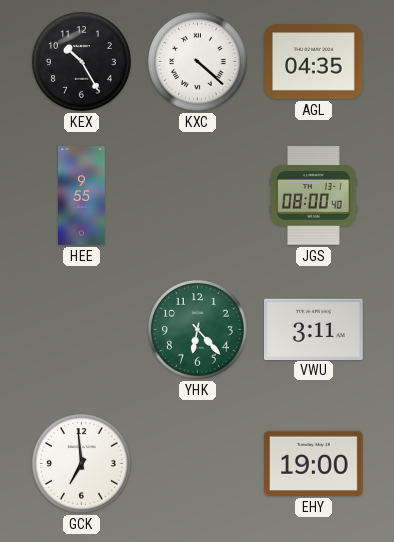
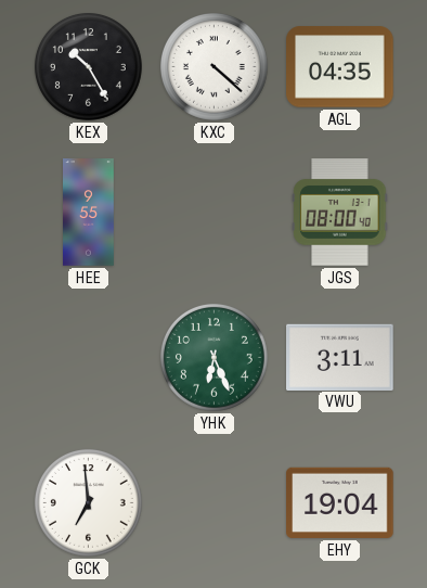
YHK: 6:23 -> 6:26
EHY: 19:00 -> 19:04
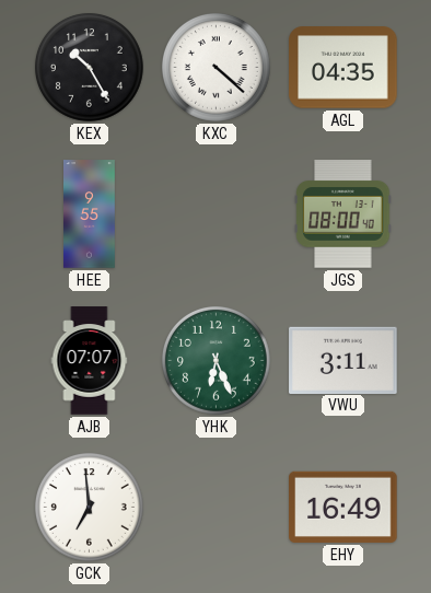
AJB: none -> 07:07
EHY: 19:04 -> 16:49
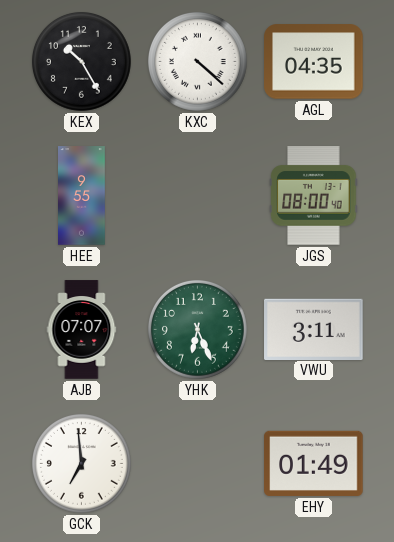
EHY: 16:49 -> 01:49
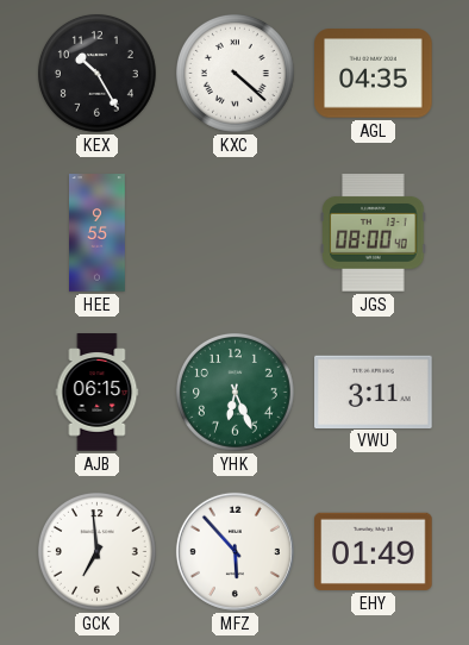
AJB: 07:07 -> 06:15
MFZ: none -> 5:53
